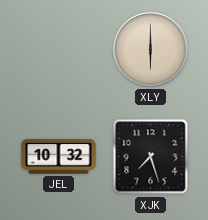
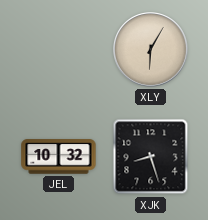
XLY: 6:00 -> 6:05
XJK: 7:27 -> 8:27
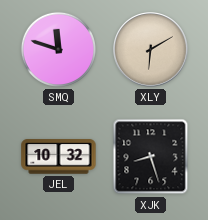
SMQ: none -> 11:48
XLY: 6:05 -> 6:10
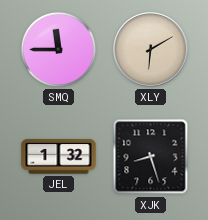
SMQ: 11:48 -> 11:45
JEL: 10:32 -> 1:32
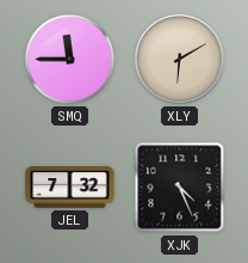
JEL: 1:32 -> 7:32
XJK: 8:27 -> 4:26
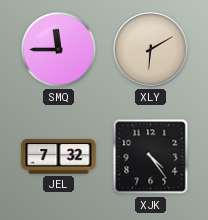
XJK: 4:26 -> 4:24
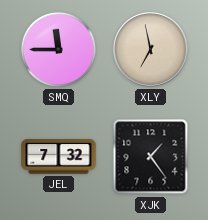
XLY: 6:10 -> 6:58
XJK: 4:24 -> 1:24
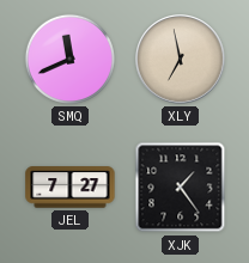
SMQ: 11:45 -> 11:41
JEL: 7:32 -> 7:27
